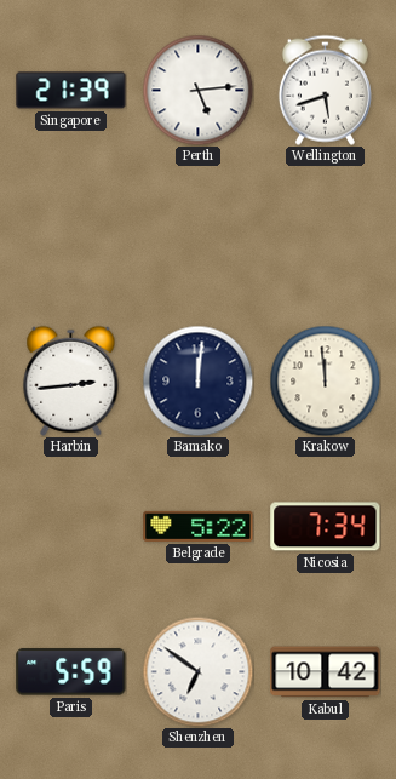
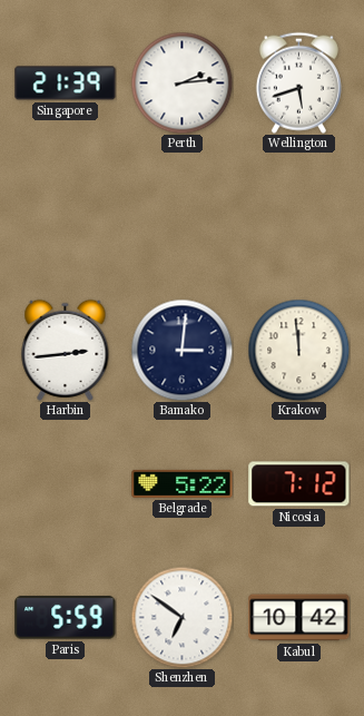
Perth: 5:14 -> 2:14
Bamako: 12:01 -> 3:01
Nicosia: 7:34 -> 7:12
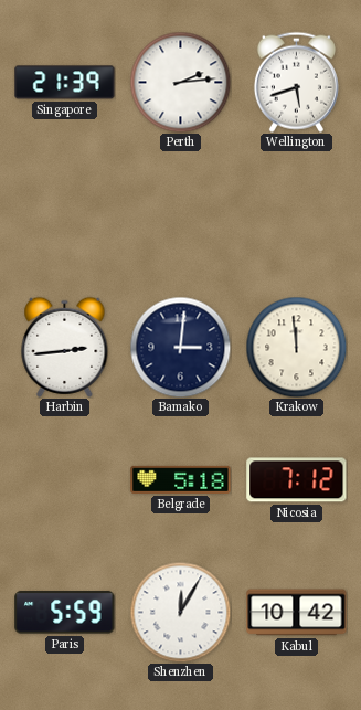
Belgrade: 5:22 -> 5:18
Shenzhen: 6:51 -> 12:05
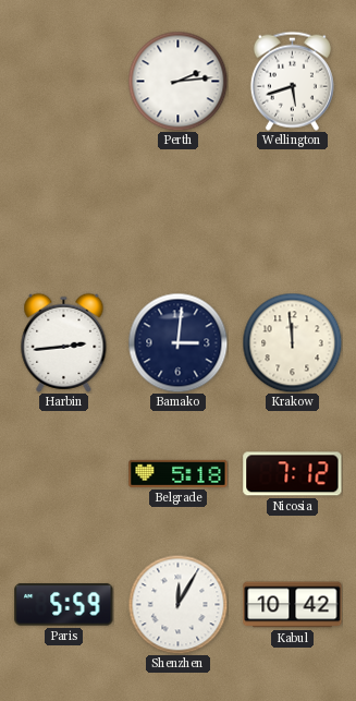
Singapore: 21:39 -> none
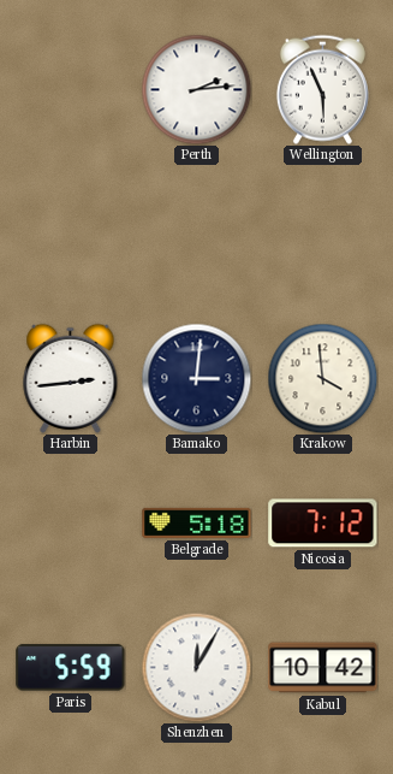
Wellington: 5:42 -> 5:56
Krakow: 11:59 -> 3:59
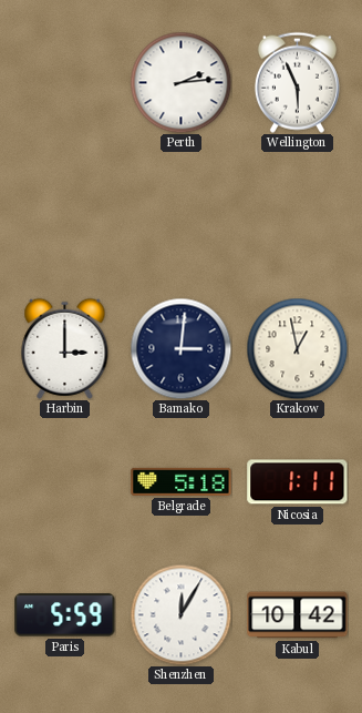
Harbin: 2:44 -> 3:00
Krakow: 3:59 -> 12:58
Nicosia: 7:12 -> 1:11
